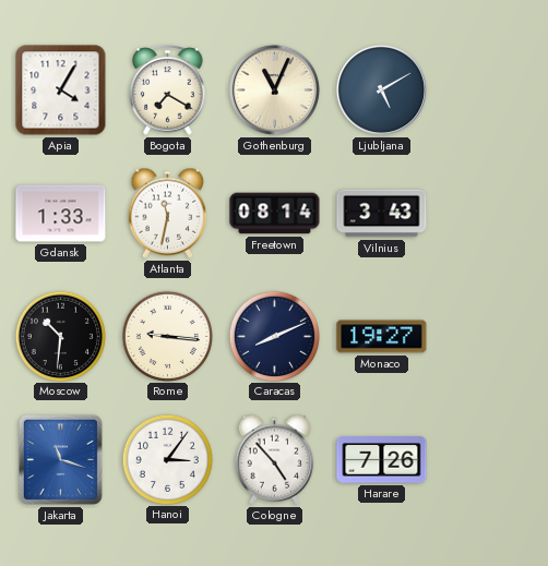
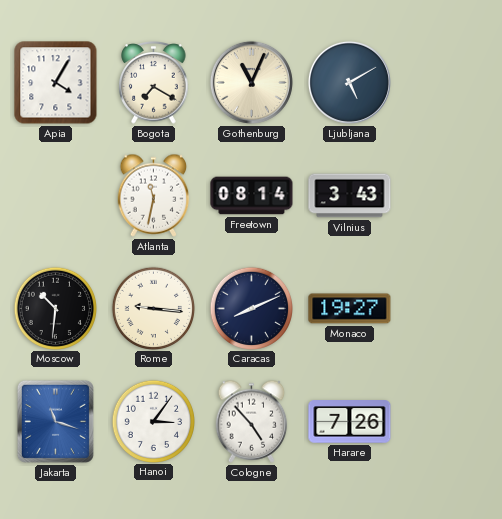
Gdansk: 1:33 -> none
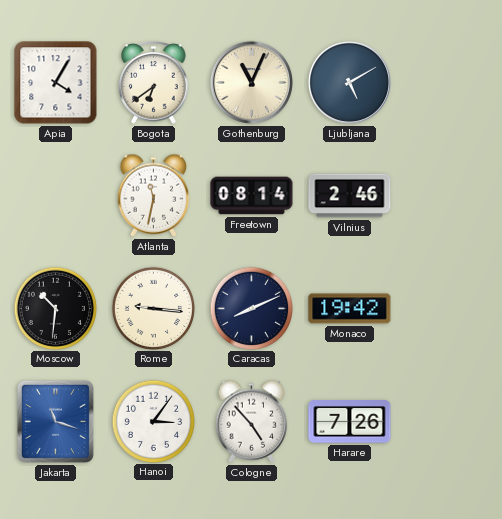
Bogota: 7:20 -> 6:39
Vilnius: 3:43 -> 2:46
Monaco: 19:27 -> 19:42
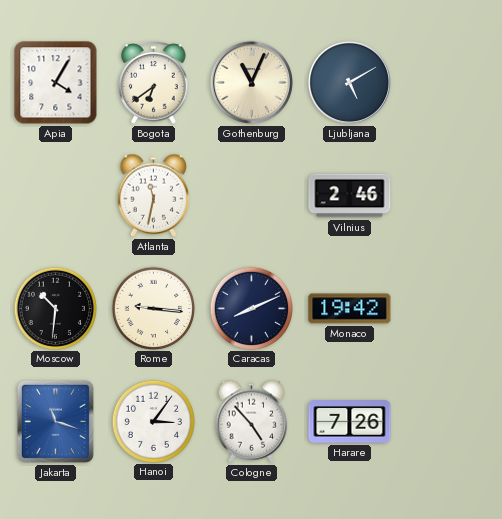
Freetown: 08:14 -> none
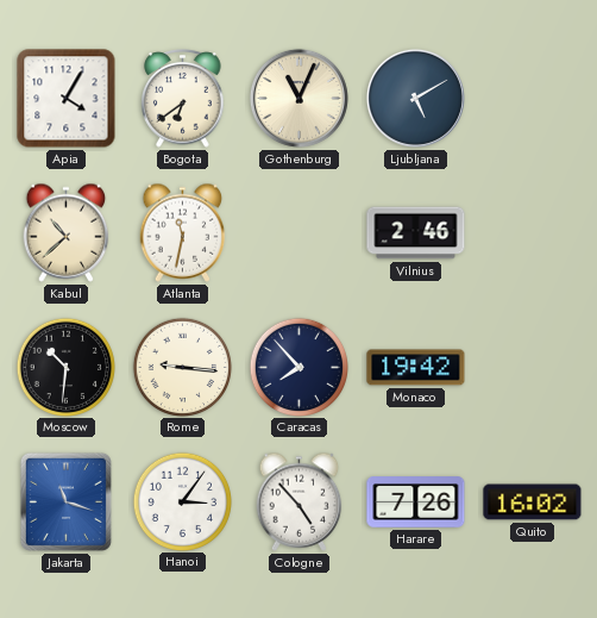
Kabul: none -> 10:38
Caracas: 8:11 -> 7:53
Quito: none -> 16:02
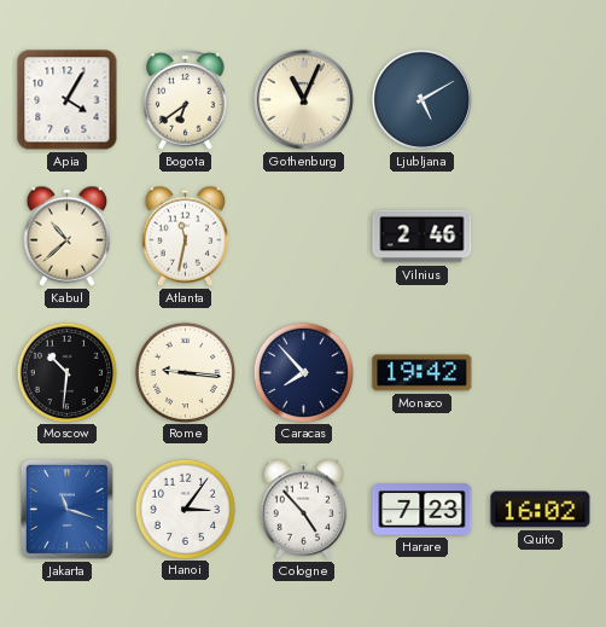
Harare: 7:26 -> 7:23
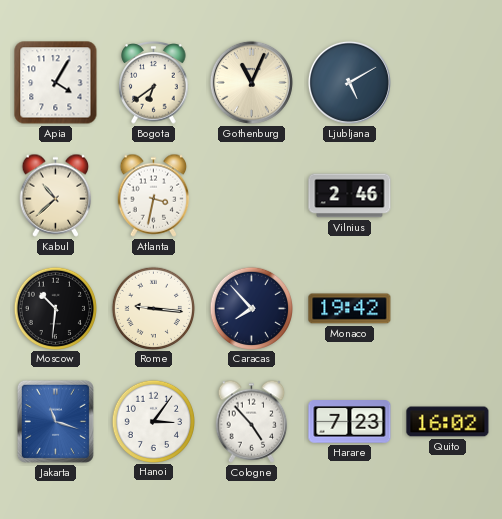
Atlanta: 11:32 -> 3:32
